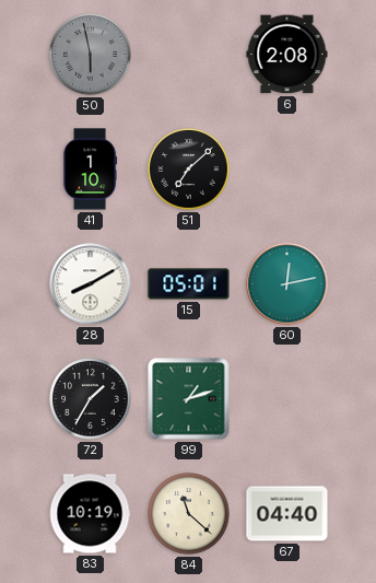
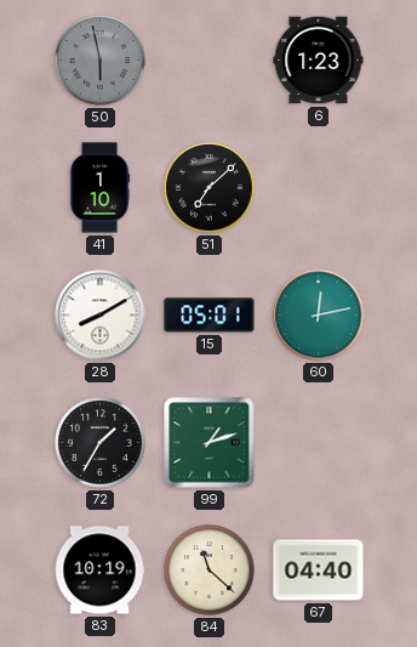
6: 2:08 -> 1:23
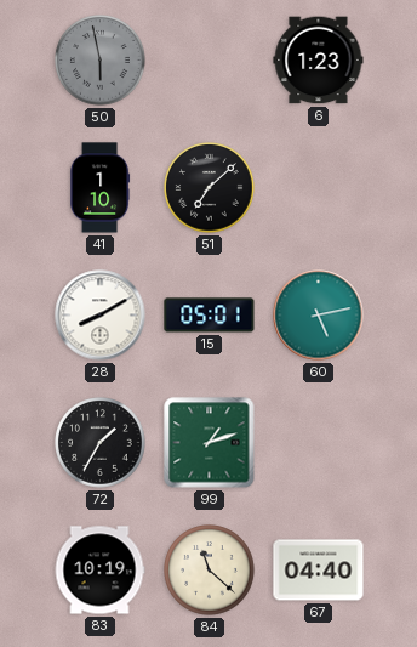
60: 12:13 -> 5:13
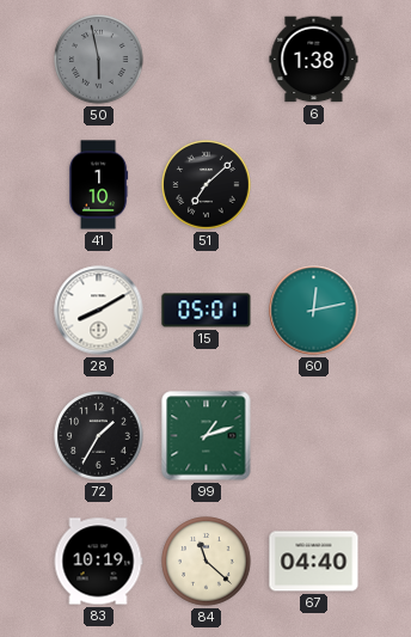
6: 1:23 -> 1:38
60: 5:13 -> 12:13
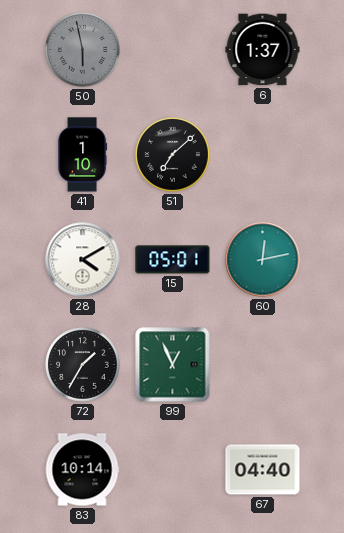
6: 1:38 -> 1:37
28: 8:10 -> 4:10
99: 1:12 -> 12:56
83: 10:19 -> 10:14
84: 11:22 -> none
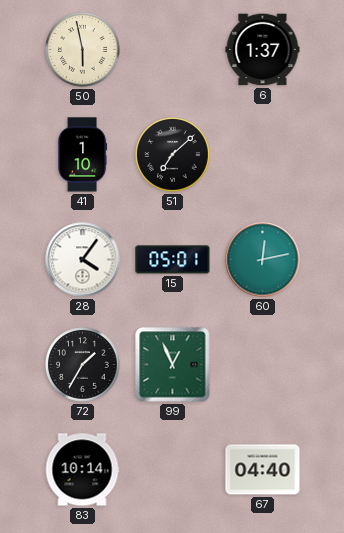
50 dial: grey -> cream
28: 4:10 -> 4:06
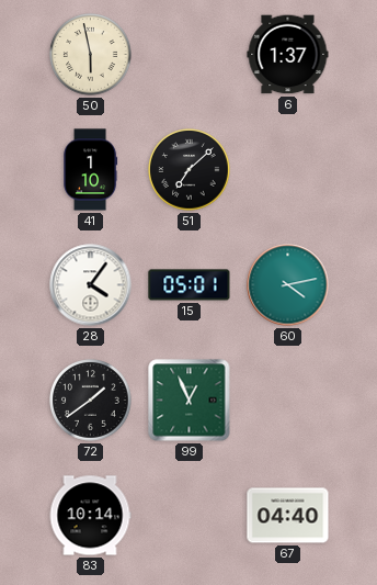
60: 12:13 -> 4:13
72: 1:35 -> 1:39
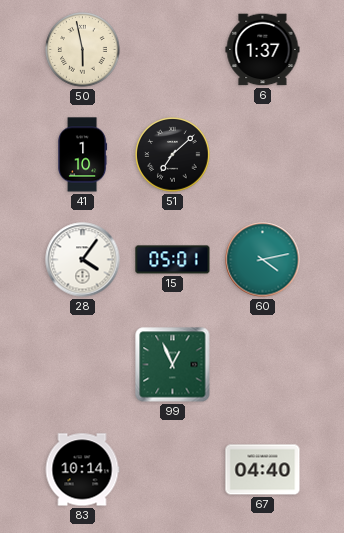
72: 1:39 -> none
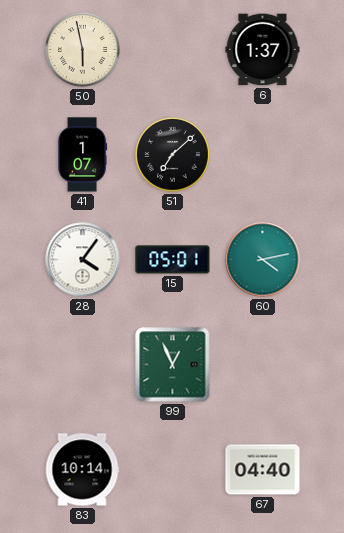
41: 1:10 -> 1:07
